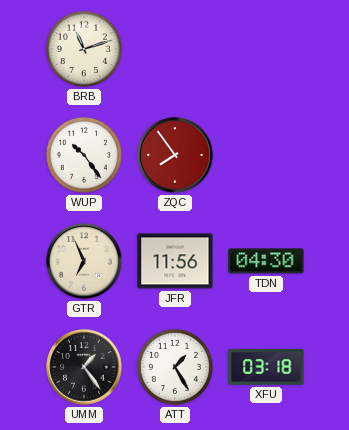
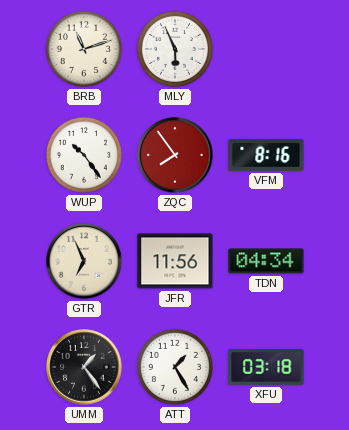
MLY: none -> 5:56
VFM: none -> 8:16
TDN: 04:30 -> 04:34
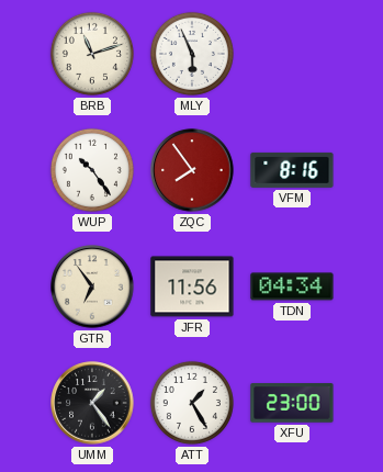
GTR: 6:56 -> 6:54
XFU: 03:18 -> 23:00
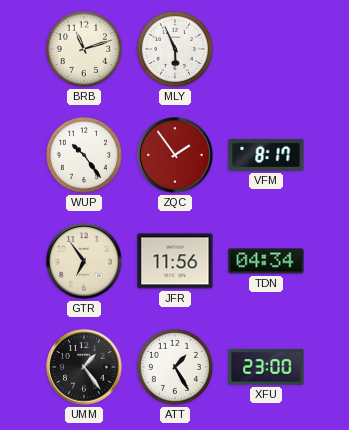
ZQC: 7:54 -> 1:54
VFM: 8:16 -> 8:17
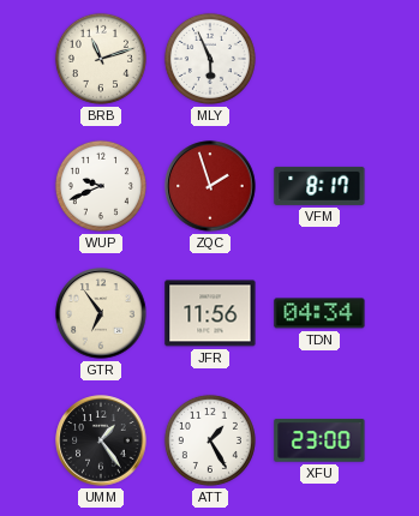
WUP: 10:24 -> 9:41
ZQC: 1:54 -> 1:57
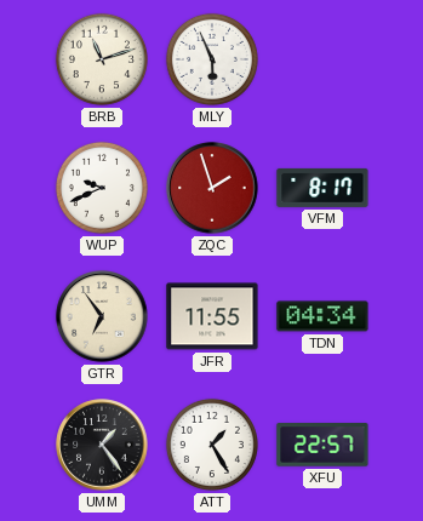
JFR: 11:56 -> 11:55
XFU: 23:00 -> 22:57
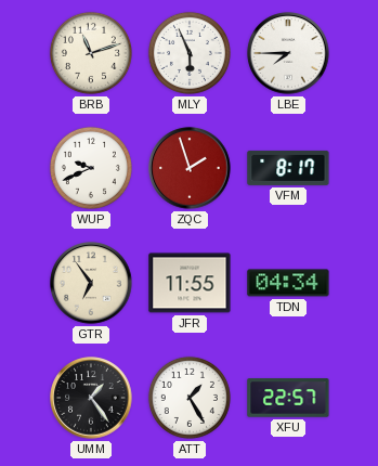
LBE: none -> 7:45
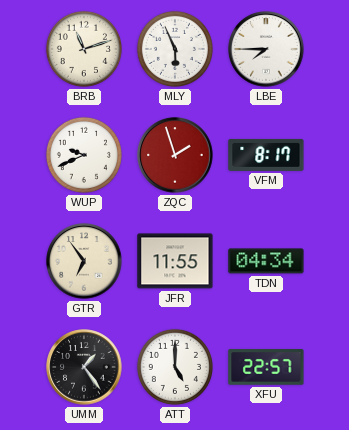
ATT: 1:25 -> 5:00
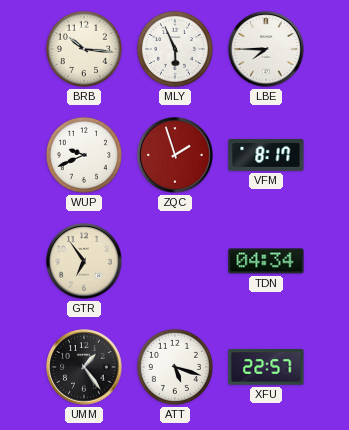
BRB: 11:12 -> 10:16
JFR: 11:55 -> none
ATT: 5:00 -> 5:18
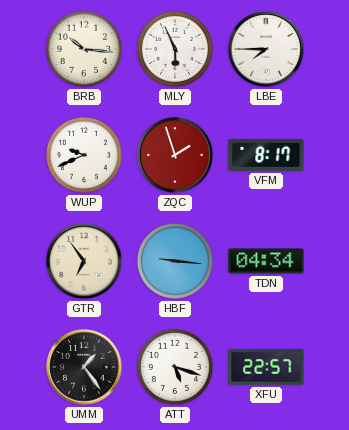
HBF: none -> 9:16
